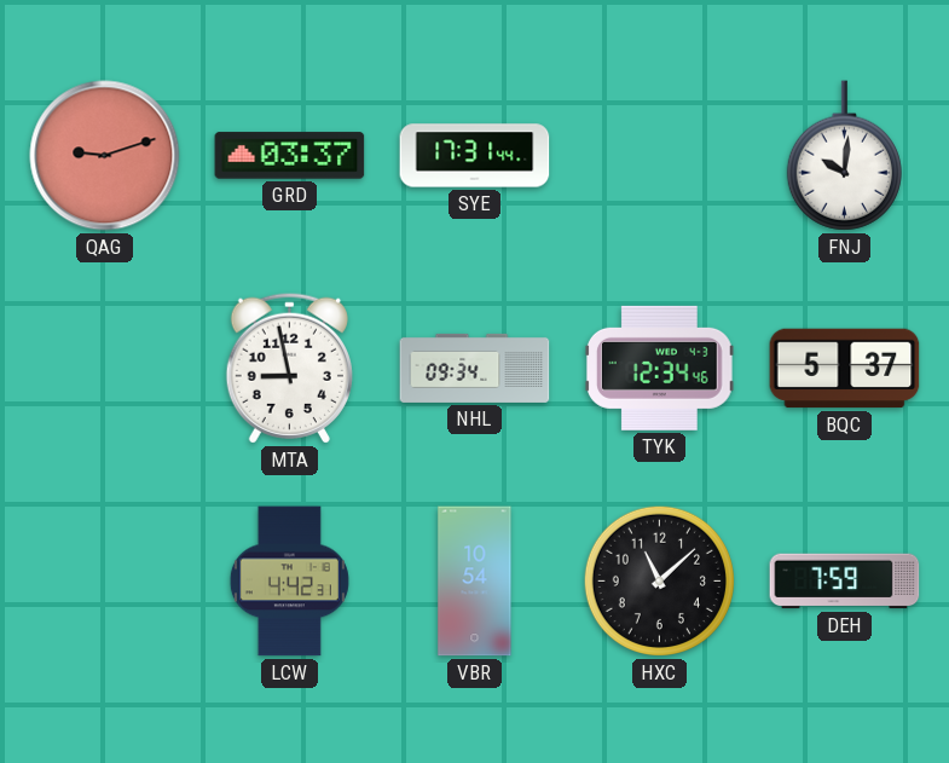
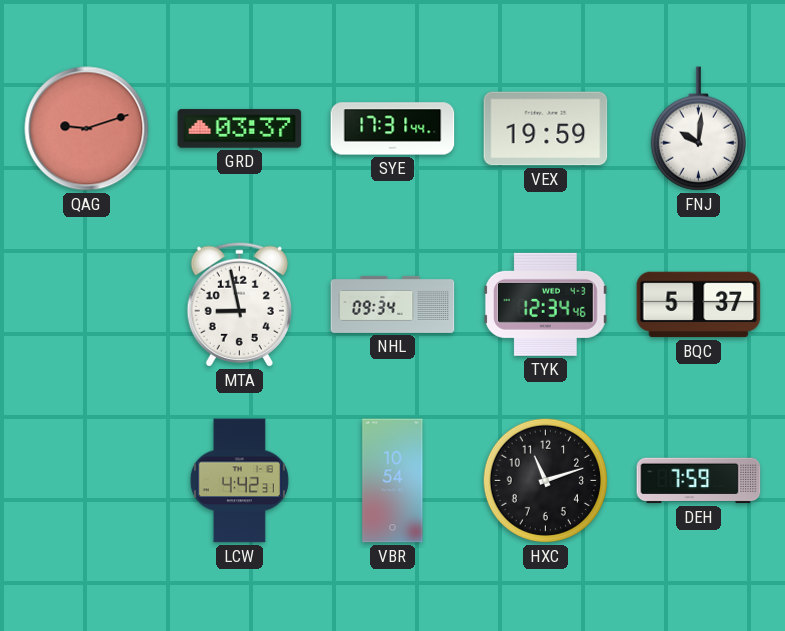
VEX: none -> 19:59
HXC: 11:08 -> 11:12
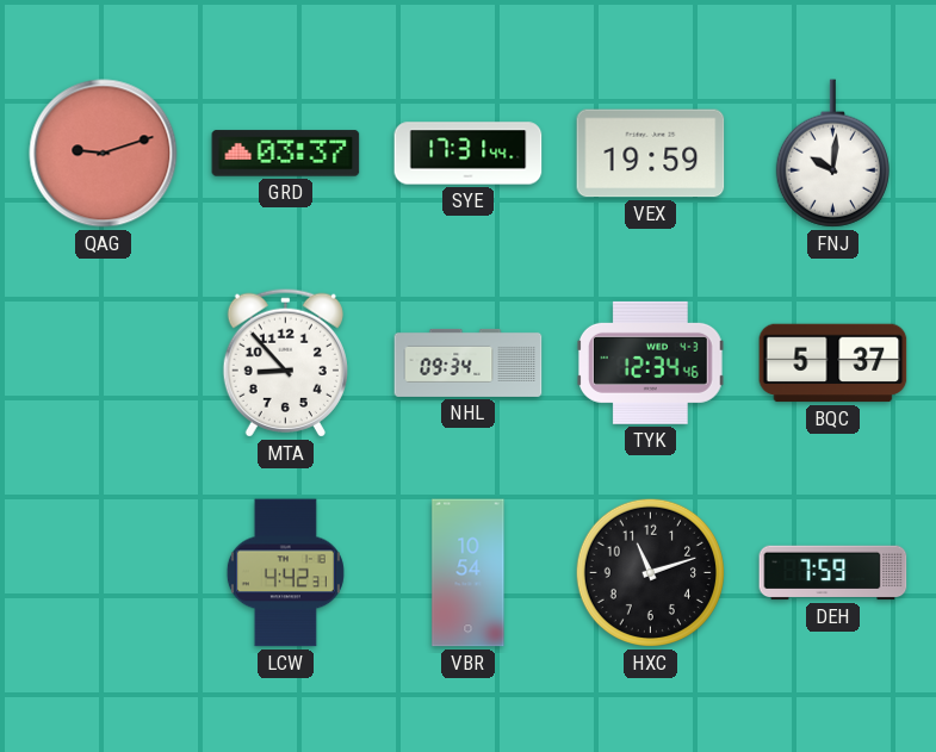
MTA: 8:58 -> 8:53
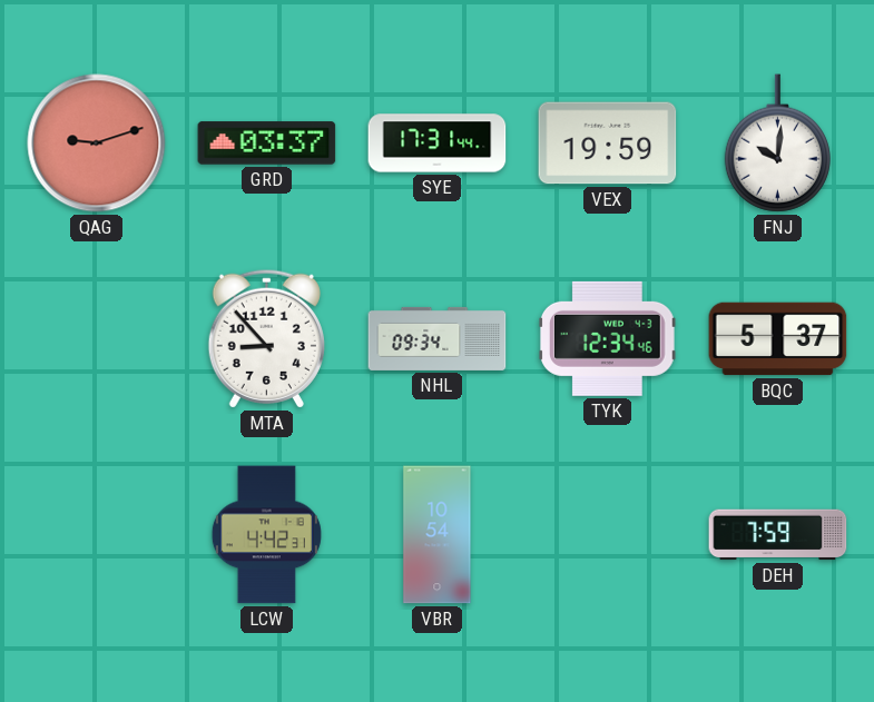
HXC: 11:12 -> none
